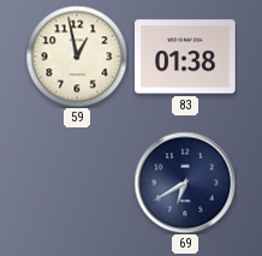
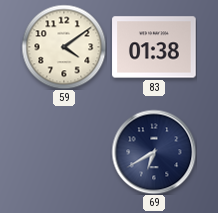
59: 12:58 -> 4:09
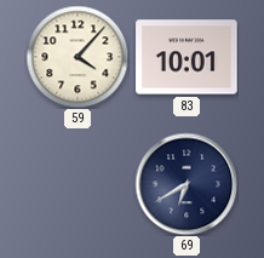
59: 4:09 -> 4:07
83: 01:38 -> 10:01
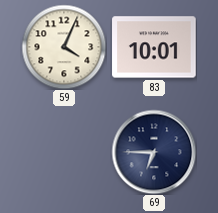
59: 4:07 -> 4:04
69: 6:40 -> 6:45
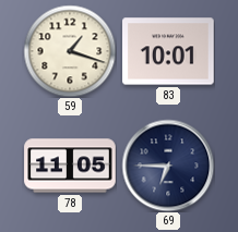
59: 4:04 -> 1:18
78: none -> 11:05
